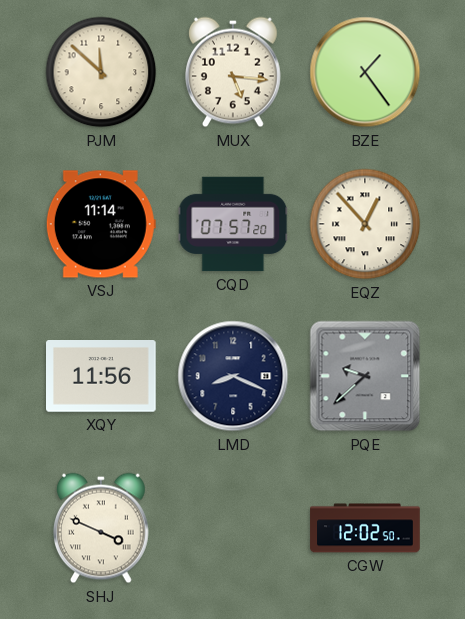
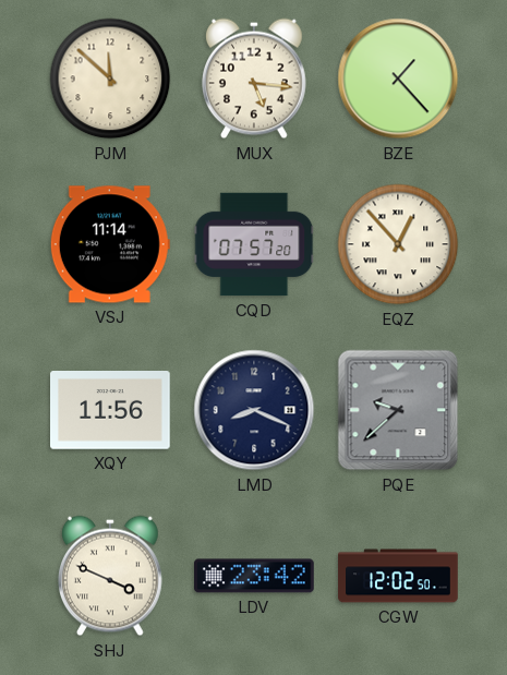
BZE: 1:24 -> 1:23
LDV: none -> 23:42
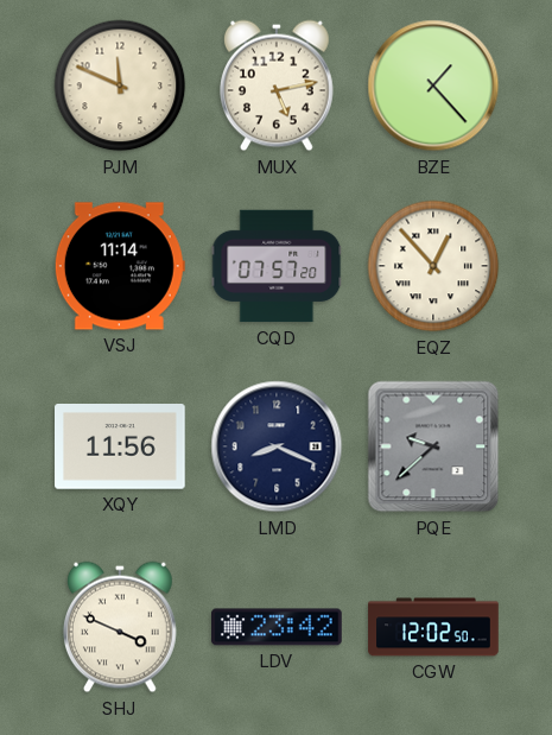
PJM: 11:52 -> 11:49
MUX: 5:16 -> 5:13
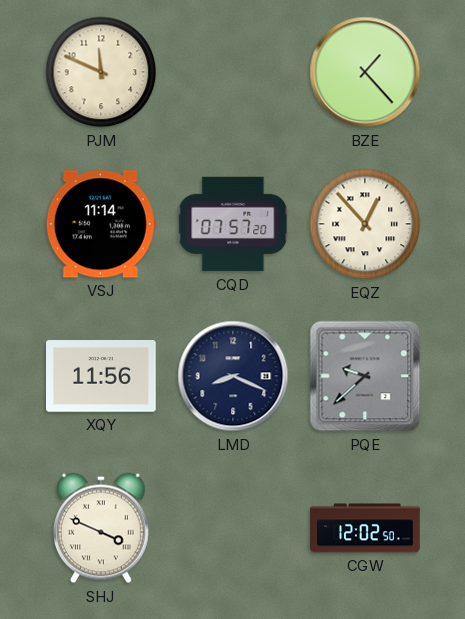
MUX: 5:13 -> none
LDV: 23:42 -> none
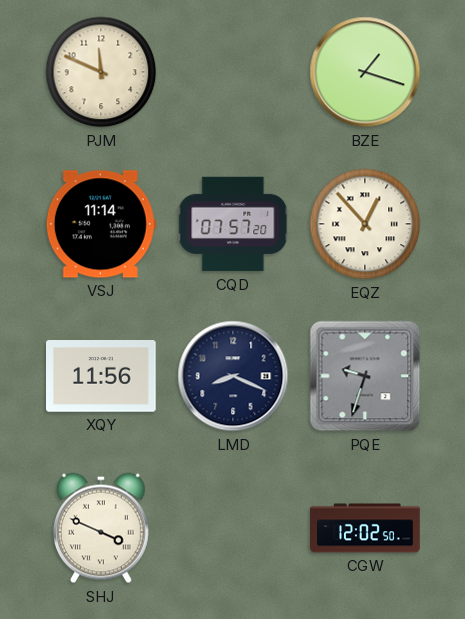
BZE: 1:23 -> 1:18
PQE: 9:38 -> 9:33
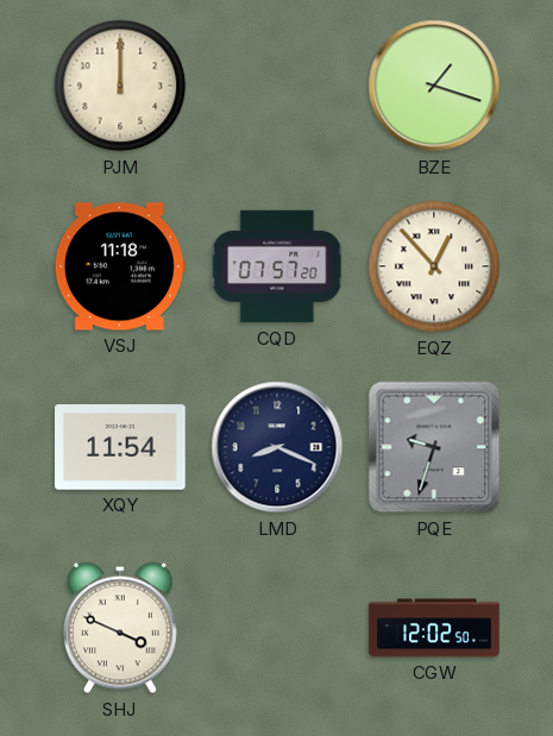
PJM: 11:49 -> 12:00
VSJ: 11:14 -> 11:18
XQY: 11:56 -> 11:54
